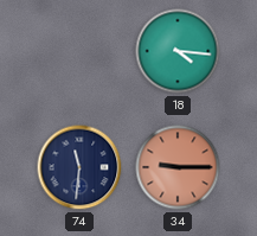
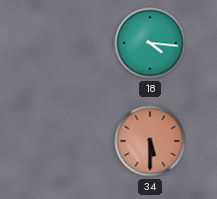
74: 11:31 -> none
34: 9:15 -> 5:30
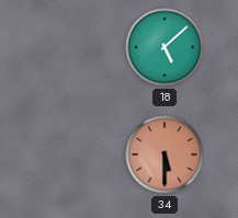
18: 4:16 -> 5:08
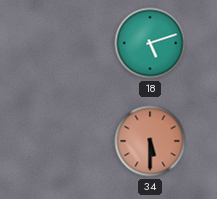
18: 5:08 -> 5:12
